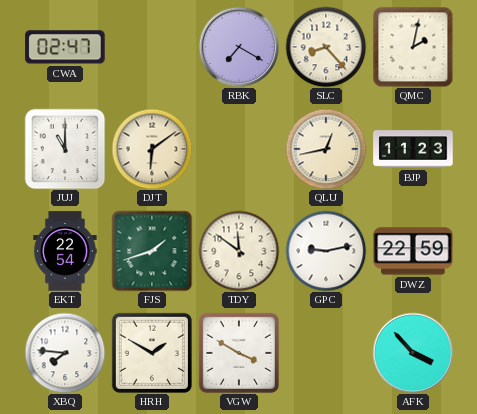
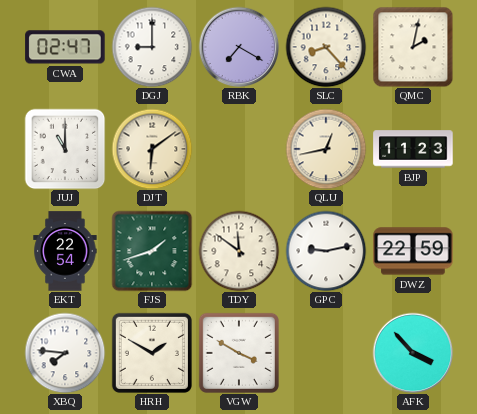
DGJ: none -> 9:00
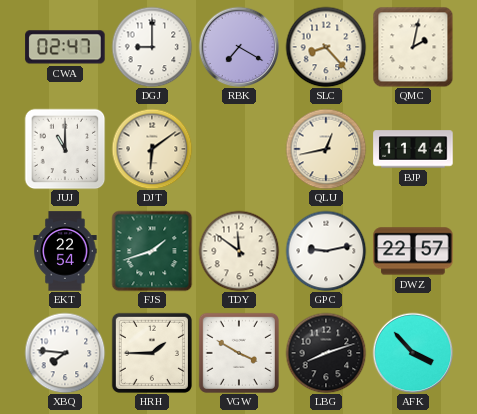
BJP: 11:23 -> 11:44
DWZ: 22:59 -> 22:57
HRH: 1:50 -> 1:45
LBG: none -> 8:12
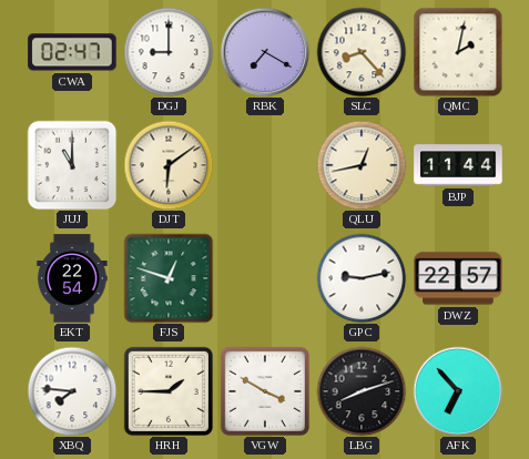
FJS: 1:42 -> 12:48
TDY: 11:51 -> none
AFK: 3:53 -> 6:53
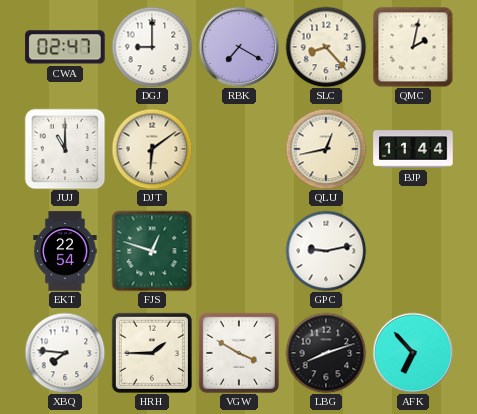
DWZ: 22:57 -> none
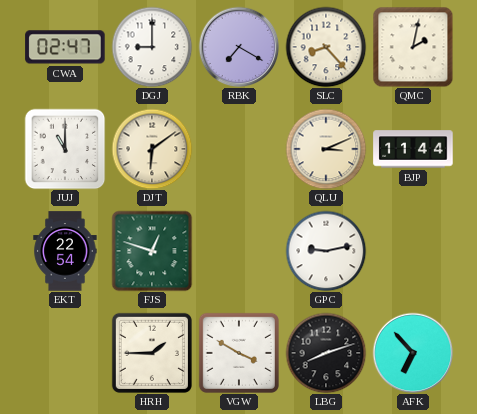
QLU: 12:43 -> 3:11
XBQ: 7:46 -> none
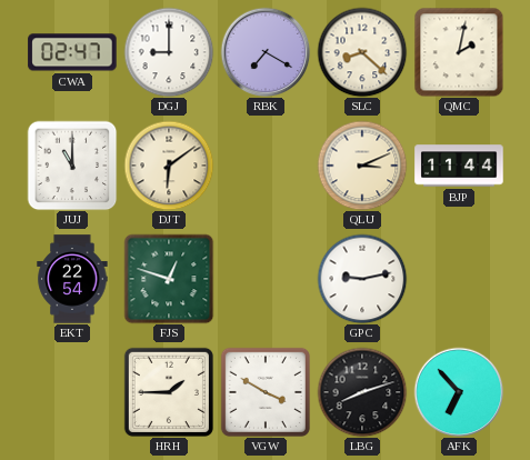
SLC: 8:23 -> 8:22
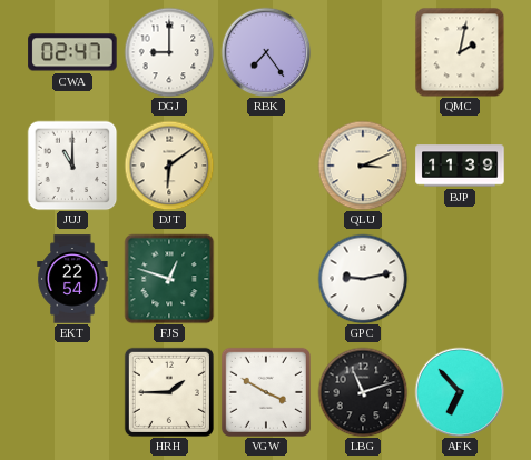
RBK: 7:20 -> 7:24
SLC: 8:22 -> none
BJP: 11:44 -> 11:39
LBG: 8:12 -> 11:12
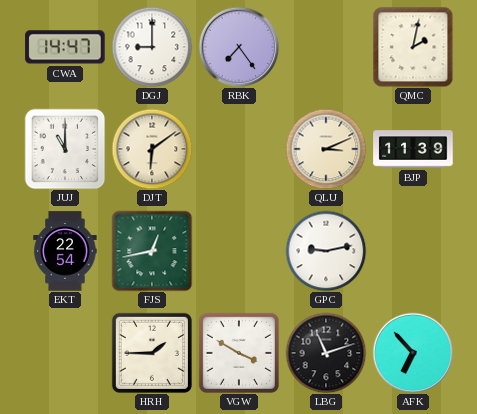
CWA: 02:47 -> 14:47
FJS: 12:48 -> 12:43
